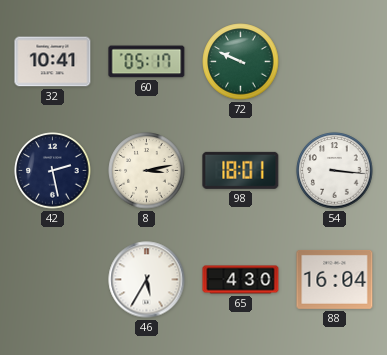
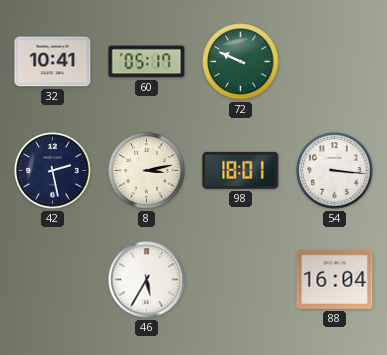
65: 4:30 -> none
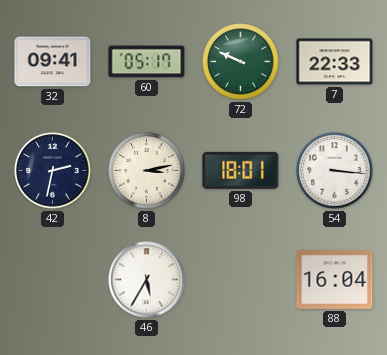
32: 10:41 -> 09:41
7: none -> 22:33
42: 2:28 -> 2:32
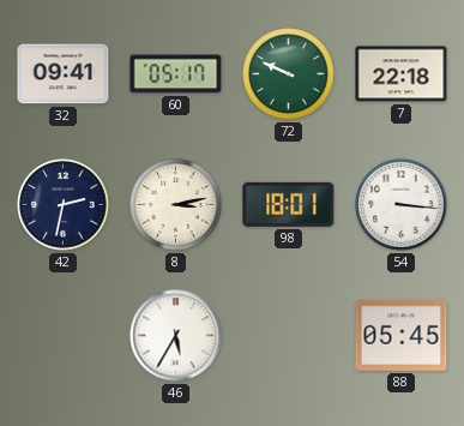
7: 22:33 -> 22:18
88: 16:04 -> 05:45
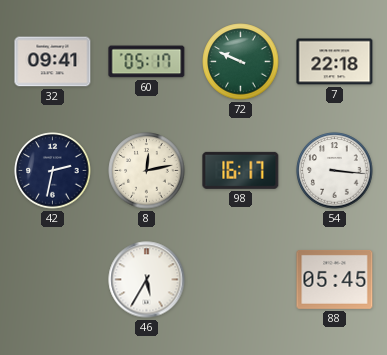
8: 3:13 -> 12:13
98: 18:01 -> 16:17
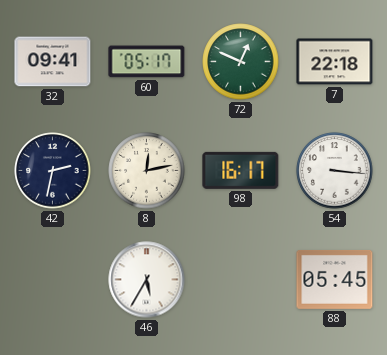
72: 9:49 -> 12:49
